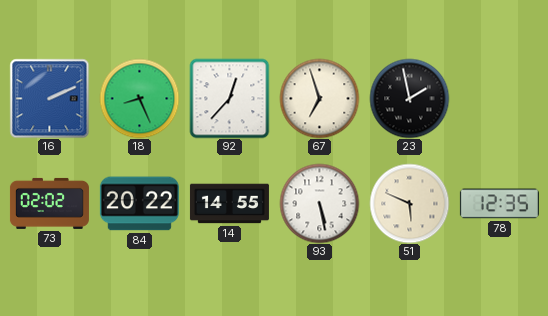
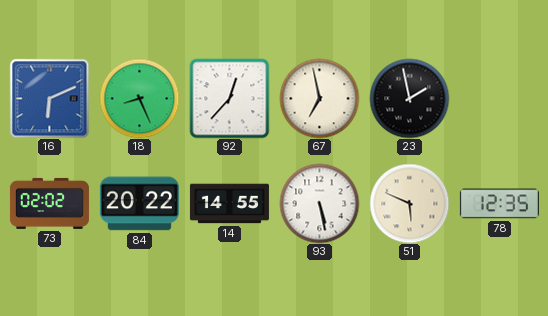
16: 2:11 -> 6:11
67: 6:57 -> 6:58
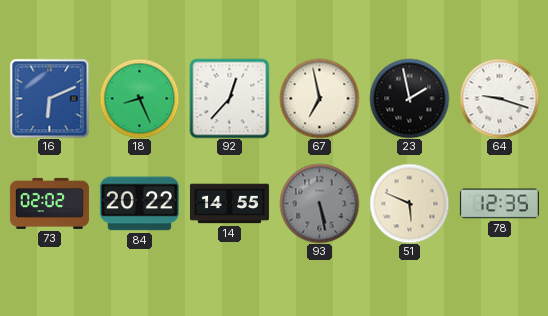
64: none -> 9:18
93 dial: white -> grey
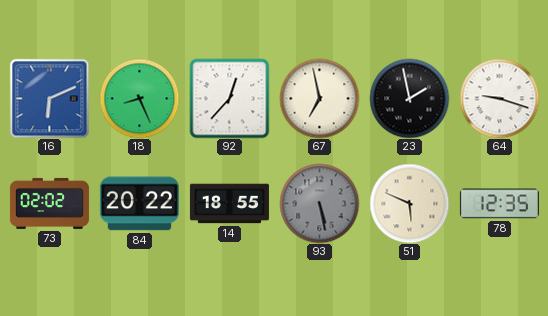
14: 14:55 -> 18:55
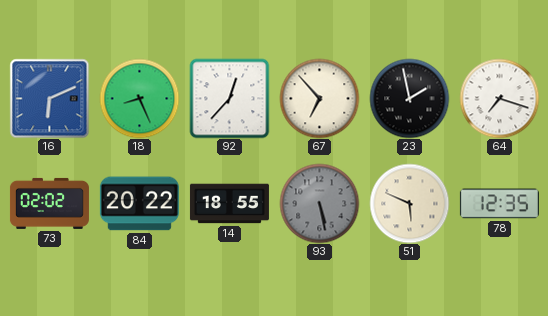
67: 6:58 -> 6:53
64: 9:18 -> 7:18
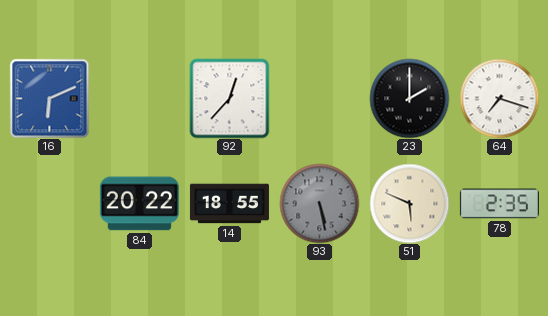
18: 8:26 -> none
67: 6:53 -> none
23: 1:58 -> 2:00
73: 02:02 -> none
78: 12:35 -> 2:35
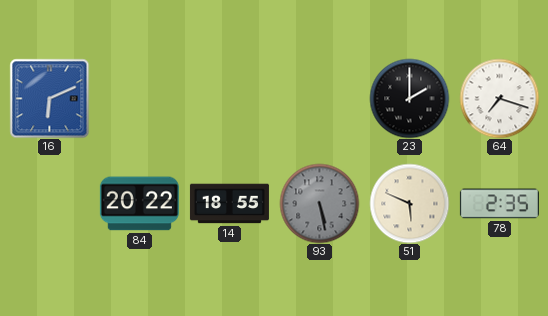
92: 12:37 -> none
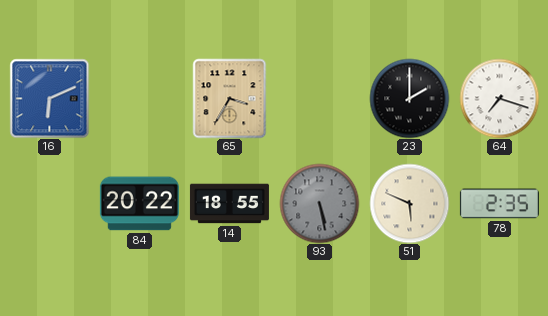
65: none -> 3:35
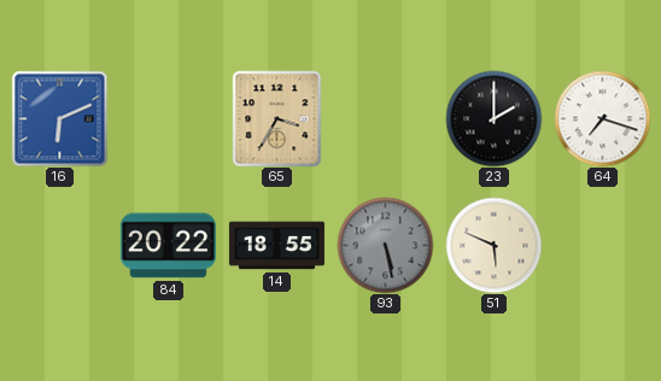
78: 2:35 -> none
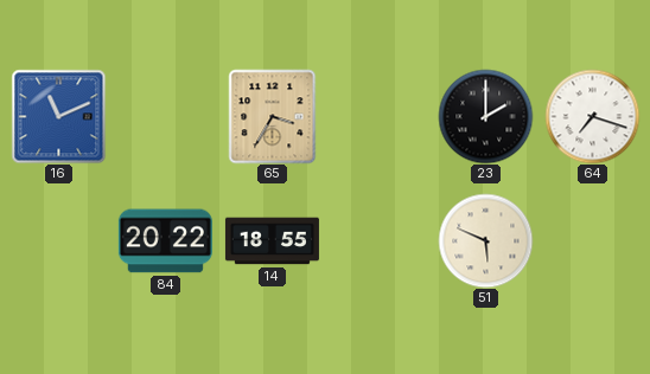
16: 6:11 -> 11:11
93: 5:28 -> none
